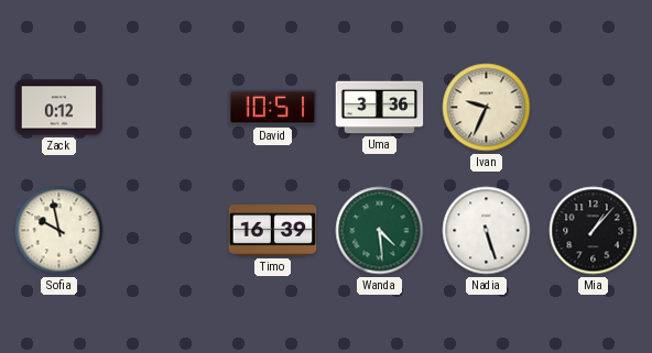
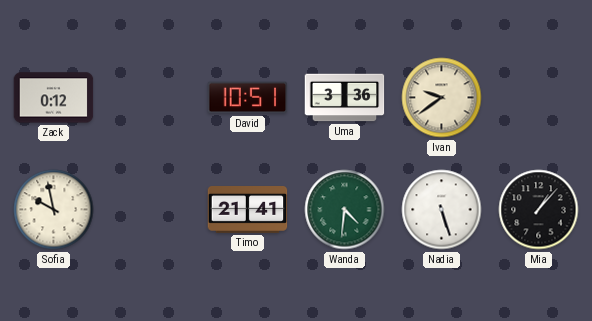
Ivan: 9:34 -> 9:39
Timo: 16:39 -> 21:41
Wanda: 4:29 -> 4:31
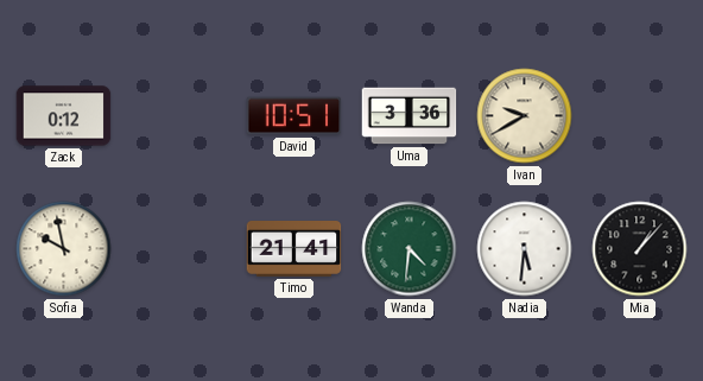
Ivan: 9:39 -> 9:40
Nadia: 5:27 -> 5:31
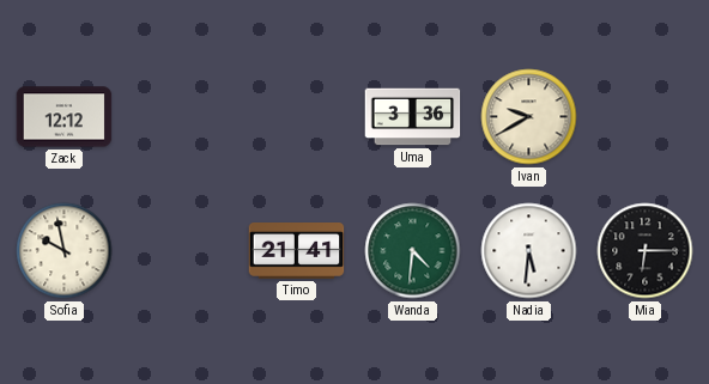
Zack: 0:12 -> 12:12
David: 10:51 -> none
Mia: 1:07 -> 6:15
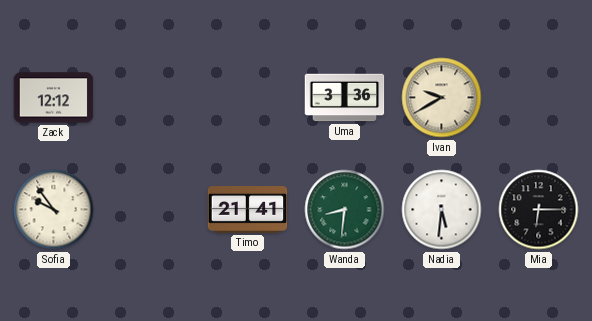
Sofia: 9:58 -> 9:54
Wanda: 4:31 -> 8:31
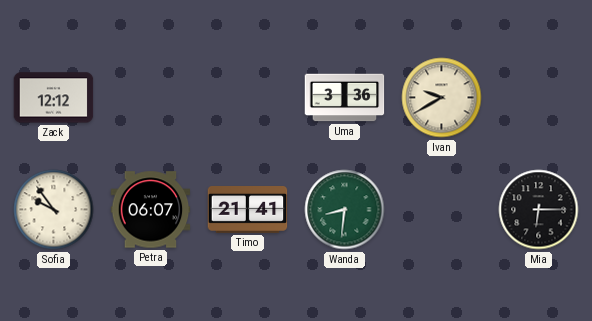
Petra: none -> 06:07
Nadia: 5:31 -> none
